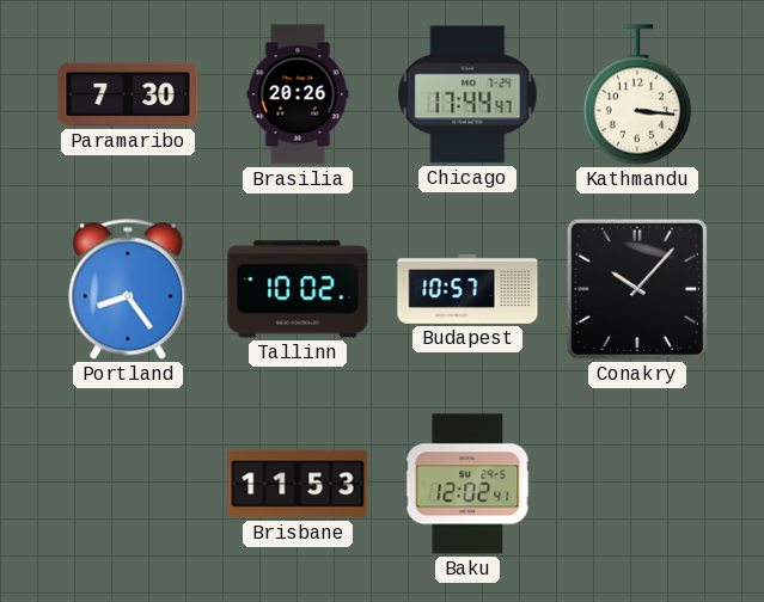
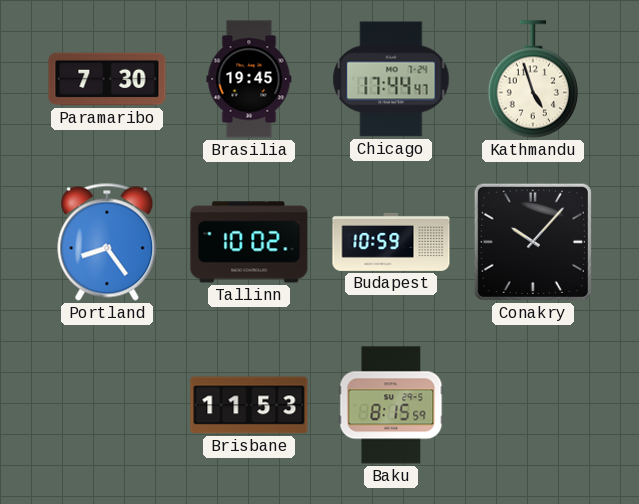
Brasilia: 20:26 -> 19:45
Kathmandu: 3:16 -> 4:57
Budapest: 10:57 -> 10:59
Baku: 12:02 -> 8:15
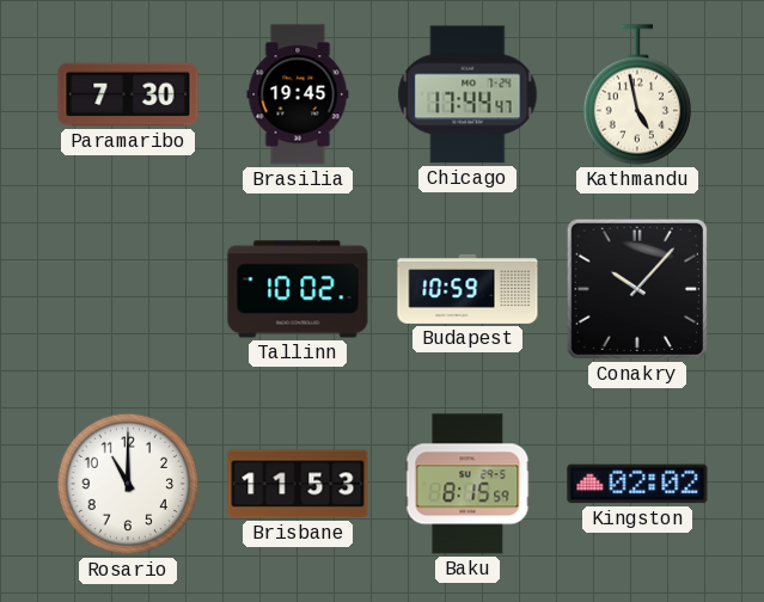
Kathmandu: 4:57 -> 4:58
Portland: 8:24 -> none
Rosario: none -> 11:00
Kingston: none -> 02:02
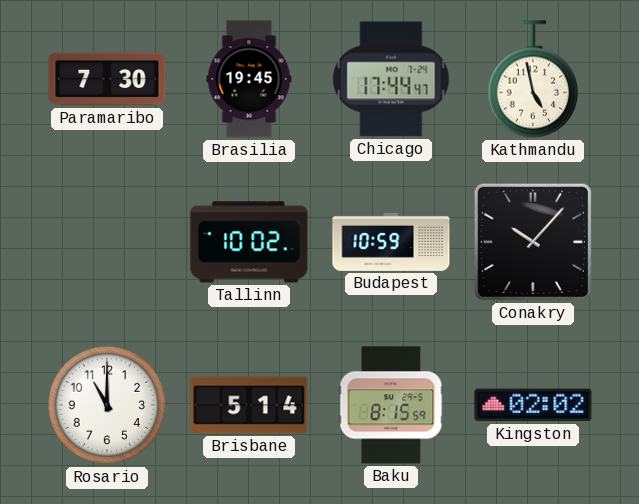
Brisbane: 11:53 -> 5:14
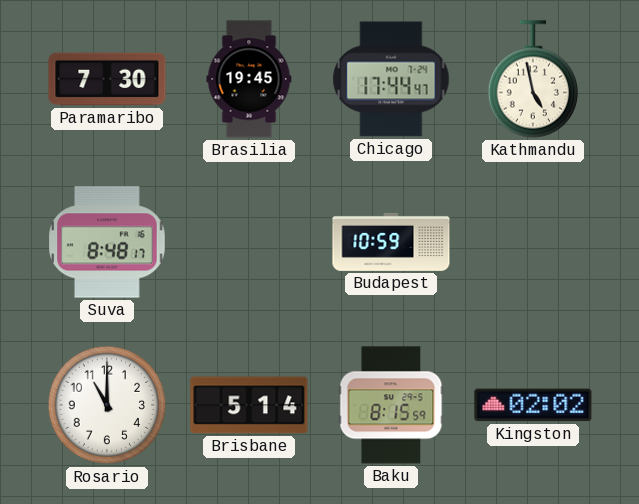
Suva: none -> 8:48
Tallinn: 10:02 -> none
Conakry: 10:07 -> none
